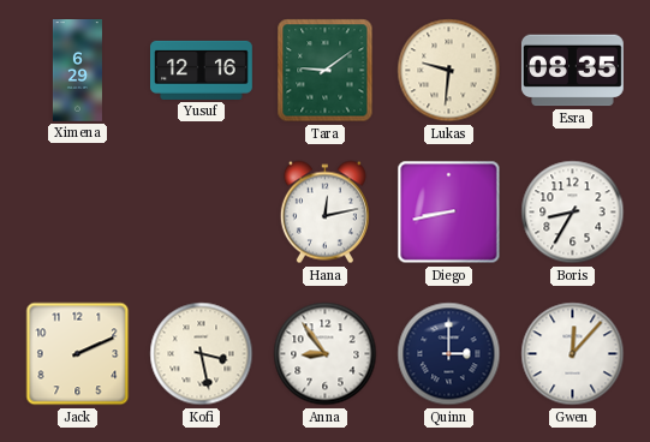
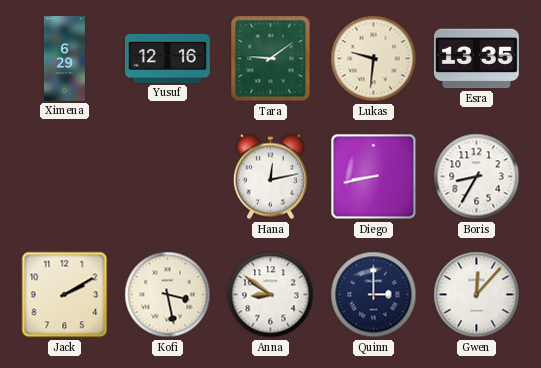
Esra: 08:35 -> 13:35
Jack: 2:11 -> 2:10
Anna: 8:54 -> 8:51
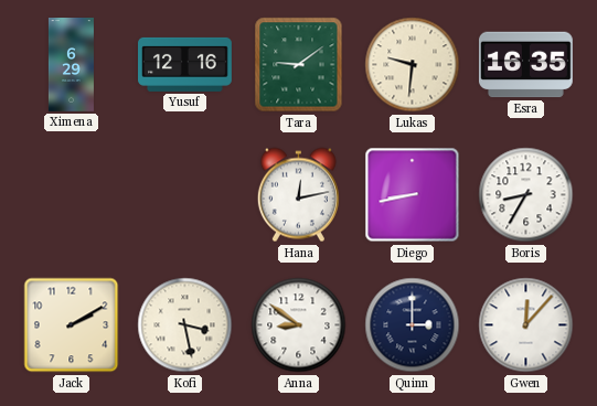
Esra: 13:35 -> 16:35
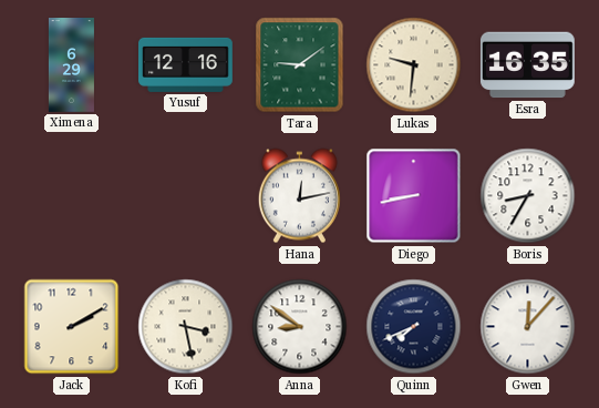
Quinn: 3:00 -> 7:41
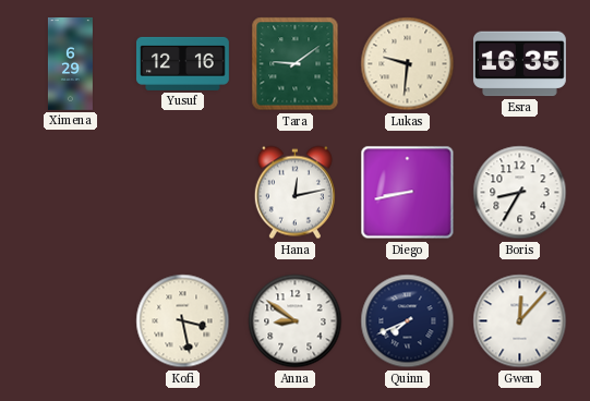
Jack: 2:10 -> none
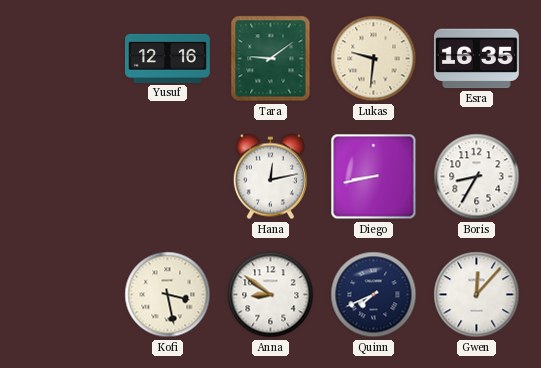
Ximena: 6:29 -> none
